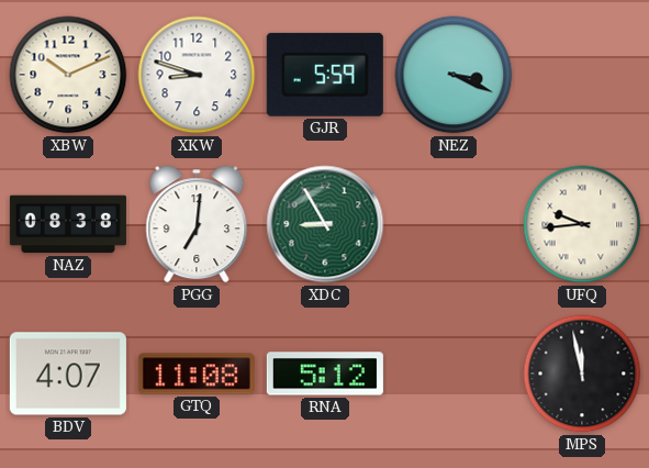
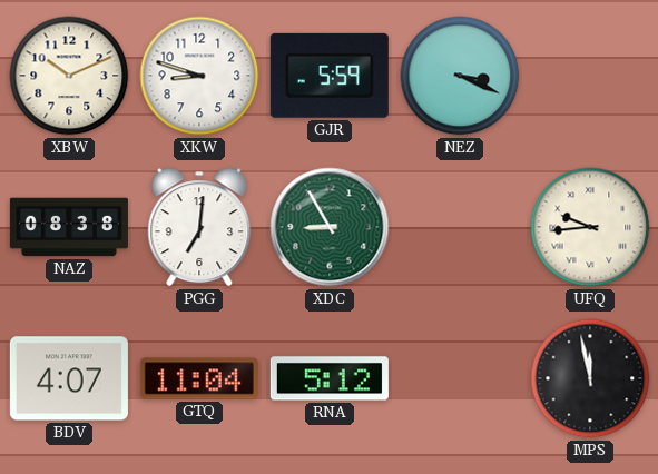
GTQ: 11:08 -> 11:04
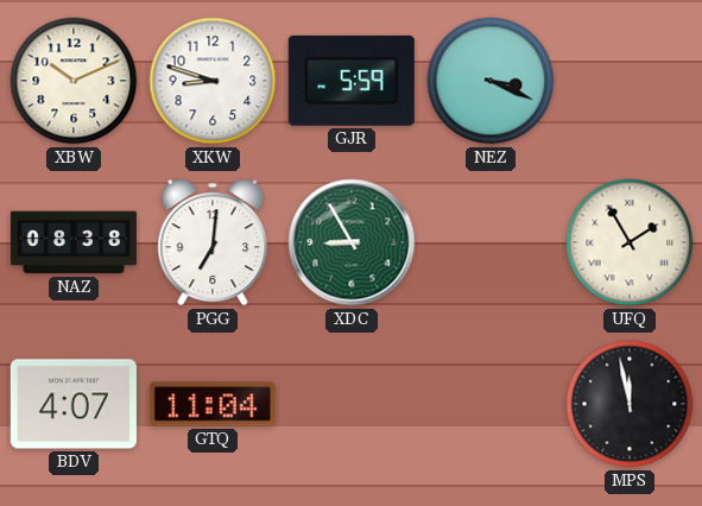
UFQ: 9:44 -> 1:55
RNA: 5:12 -> none
